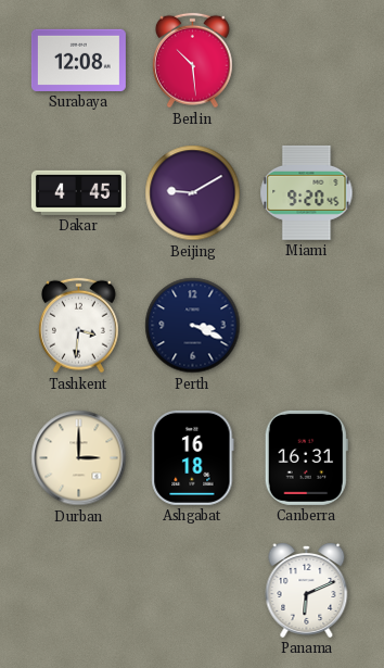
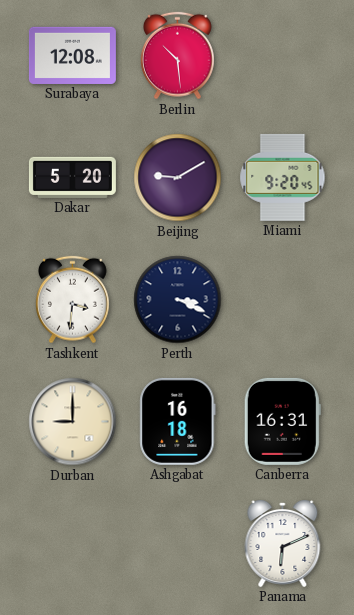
Dakar: 4:45 -> 5:20
Durban: 3:00 -> 9:00
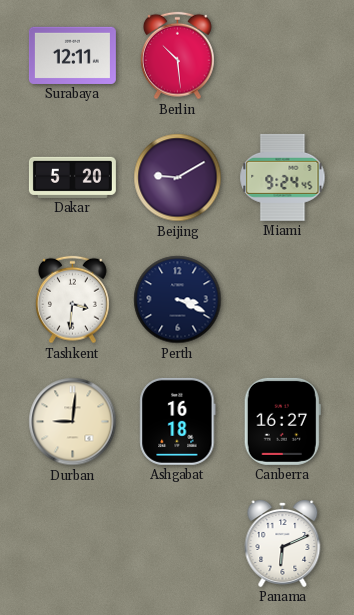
Surabaya: 12:08 -> 12:11
Miami: 9:20 -> 9:24
Durban: 9:00 -> 9:01
Canberra: 16:31 -> 16:27
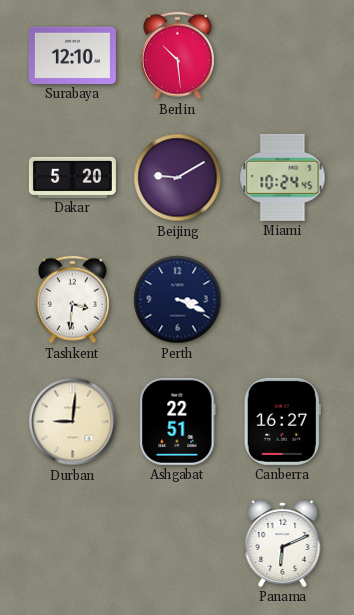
Surabaya: 12:11 -> 12:10
Miami: 9:24 -> 10:24
Ashgabat: 16:18 -> 22:51
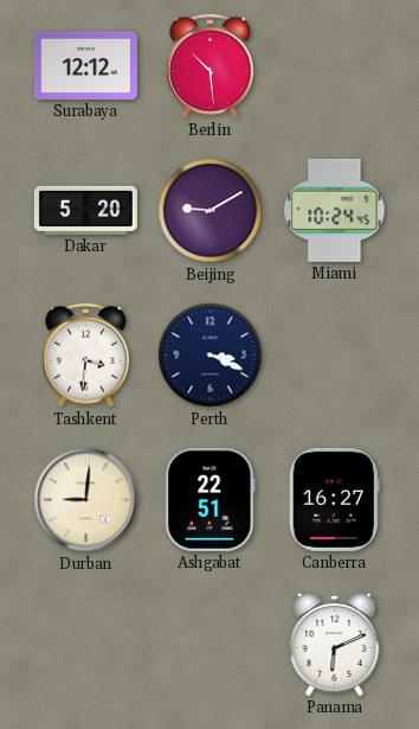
Surabaya: 12:10 -> 12:12
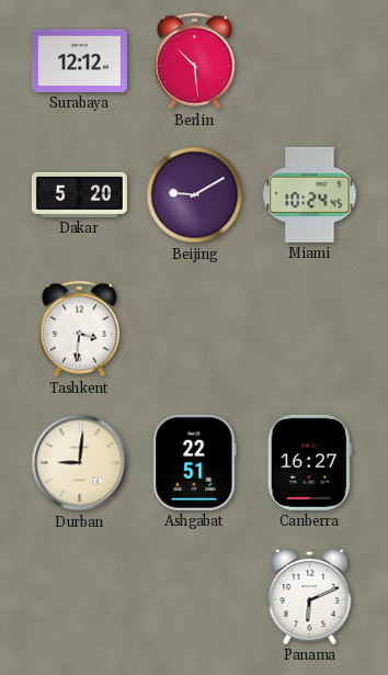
Perth: 3:19 -> none
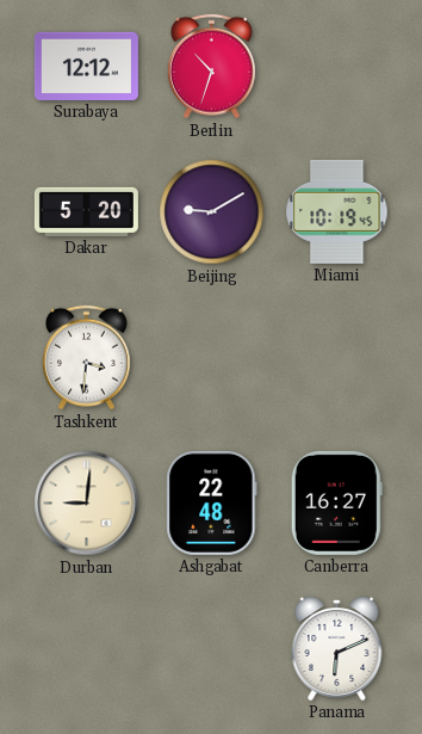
Berlin: 10:29 -> 10:33
Miami: 10:24 -> 10:19
Ashgabat: 22:51 -> 22:48
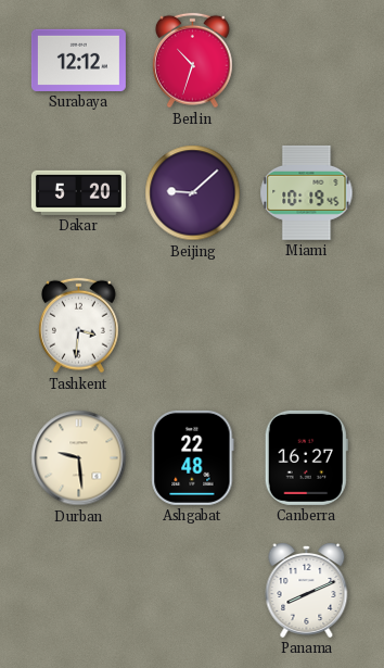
Beijing: 9:10 -> 9:08
Durban: 9:01 -> 9:29
Panama: 6:11 -> 8:11
